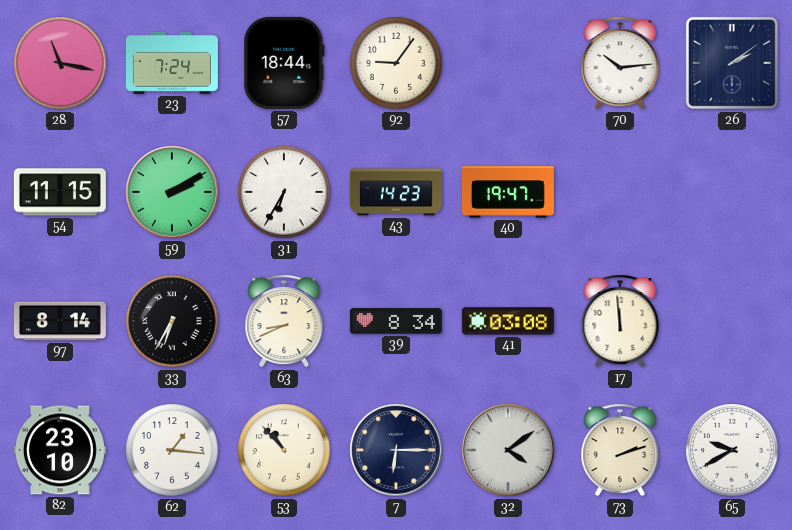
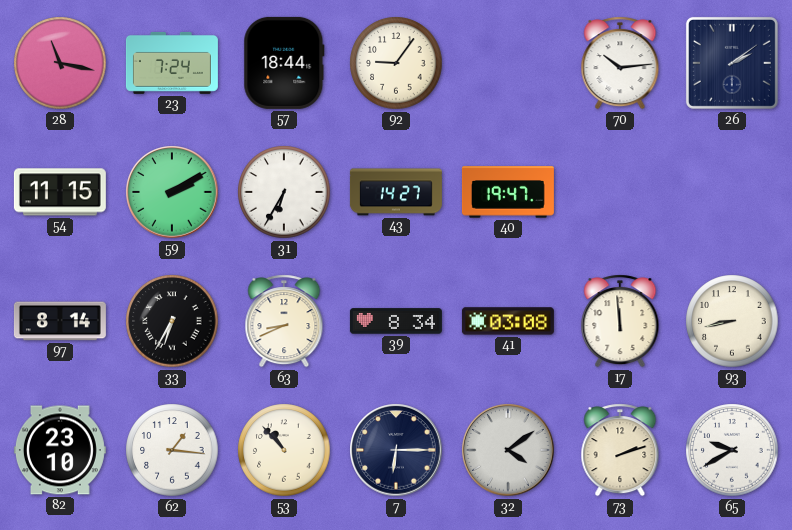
43: 14:23 -> 14:27
93: none -> 8:43
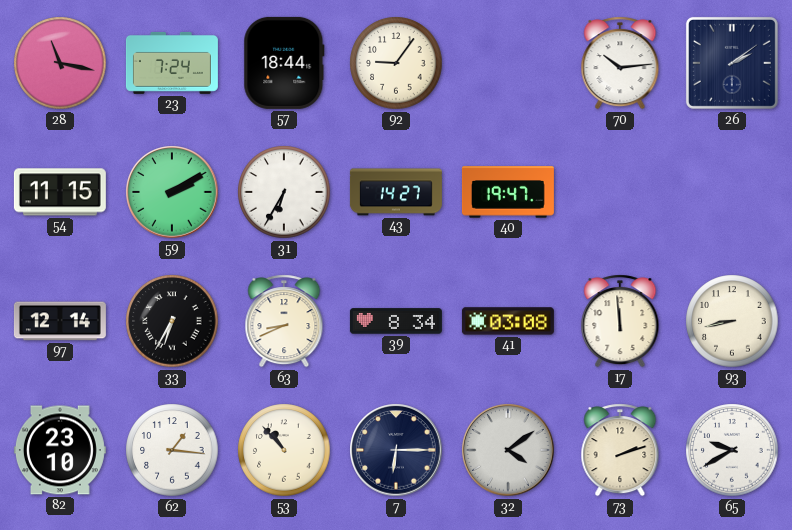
97: 8:14 -> 12:14
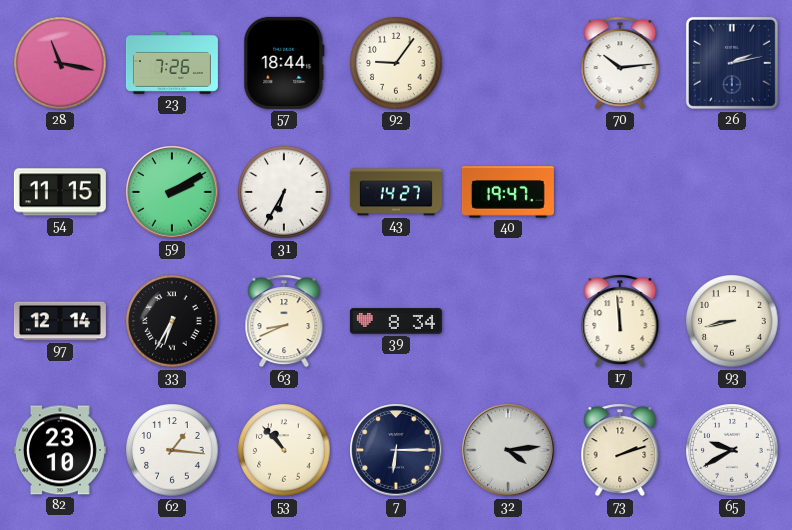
23: 7:24 -> 7:26
26: 2:09 -> 2:13
41: 03:08 -> none
32: 4:09 -> 4:14
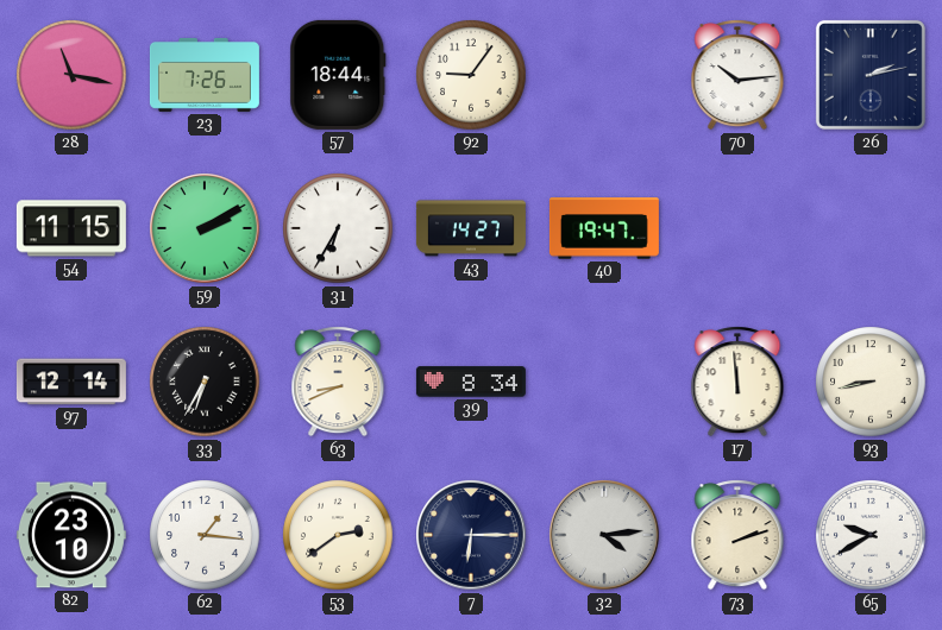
53: 10:53 -> 2:39
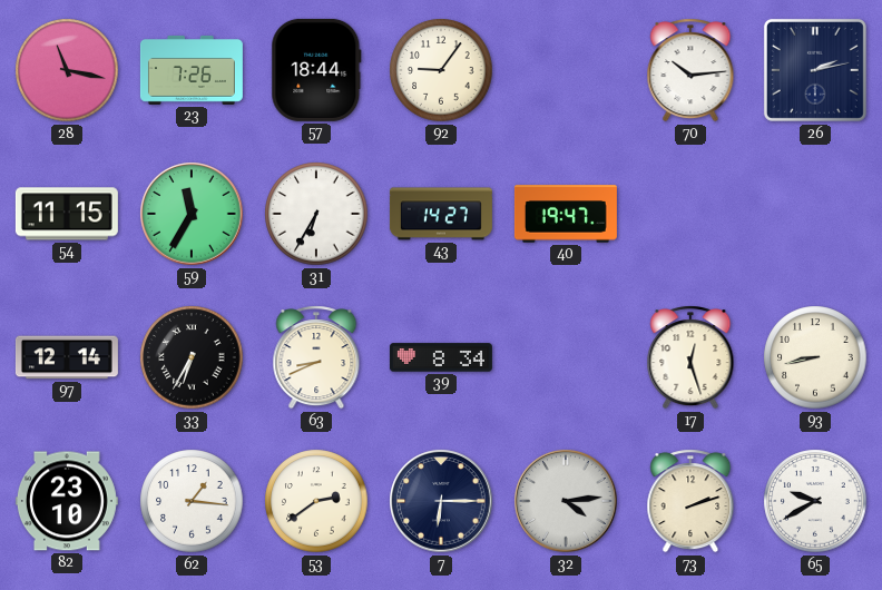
59: 2:10 -> 11:35
17: 11:59 -> 12:27
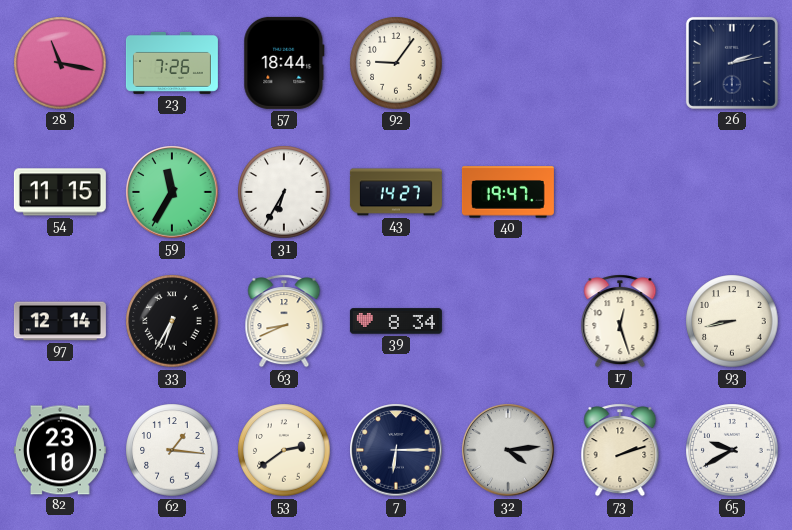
70: 10:14 -> none
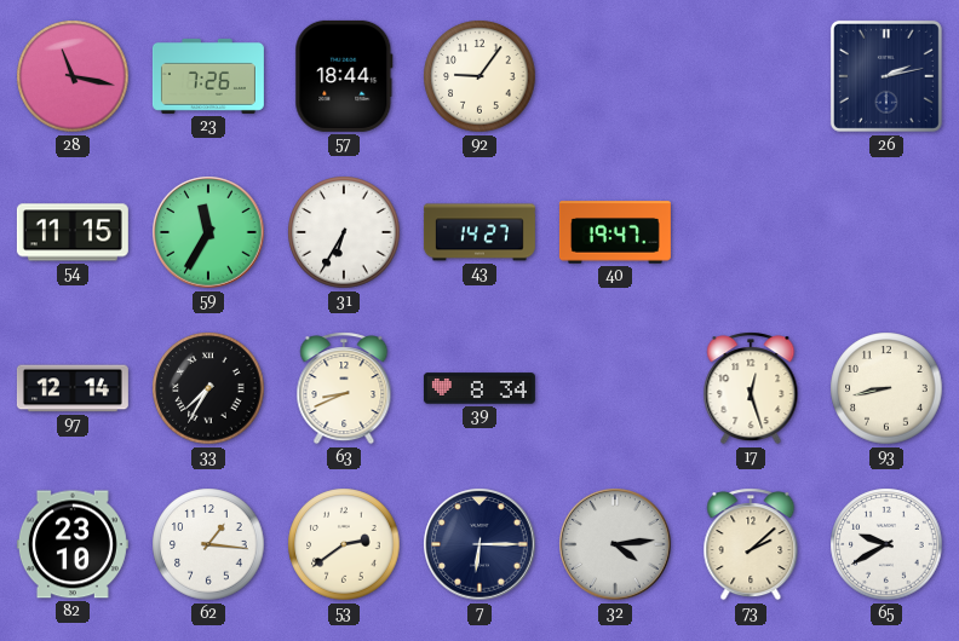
33: 6:35 -> 7:35
73: 2:12 -> 2:08
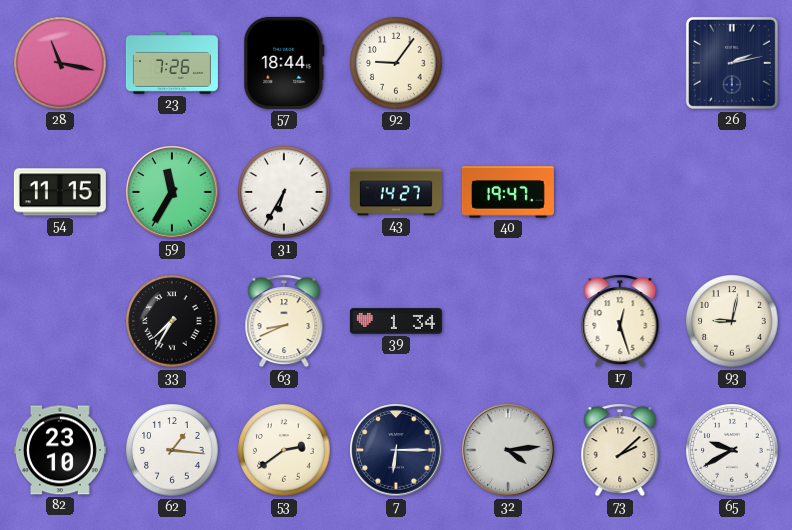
97: 12:14 -> none
39: 8:34 -> 1:34
93: 8:43 -> 9:02
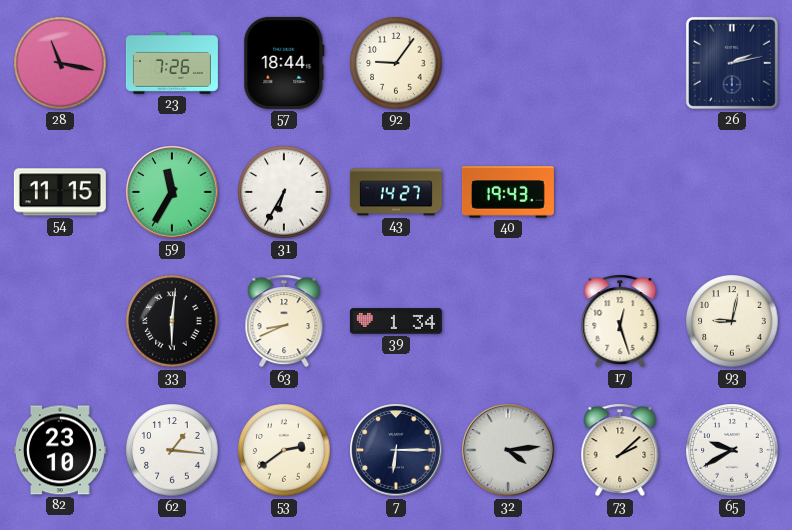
40: 19:47 -> 19:43
33: 7:35 -> 6:01
